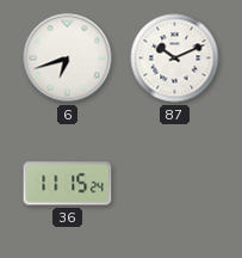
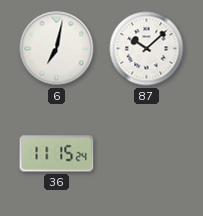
6: 6:42 -> 7:02
87: 10:11 -> 10:08
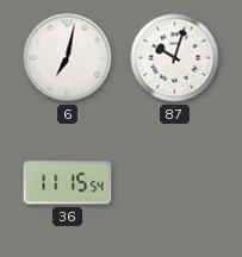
87: 10:08 -> 10:03
36: 11:15:24 -> 11:15:54
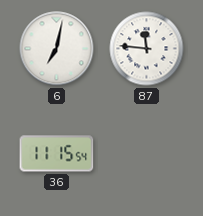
87: 10:03 -> 11:46
